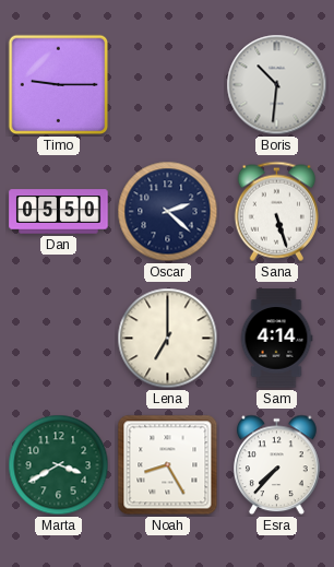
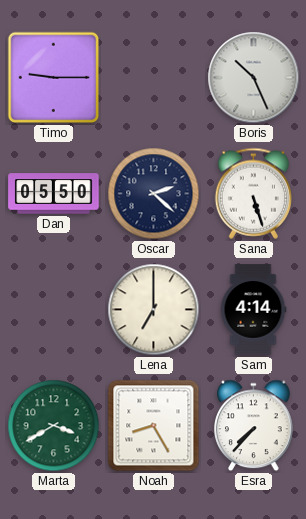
Boris: 10:31 -> 10:26
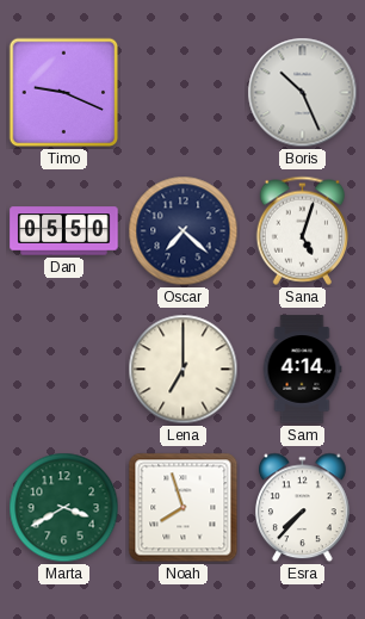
Timo: 9:15 -> 9:19
Oscar: 2:22 -> 7:22
Sana: 5:27 -> 5:03
Noah: 8:25 -> 7:57
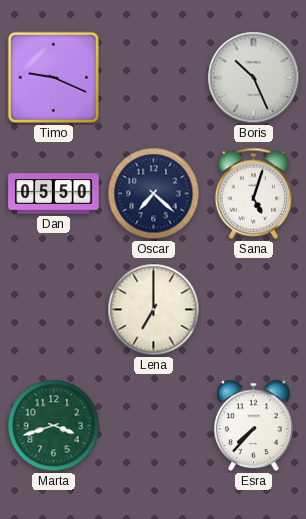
Sam: 4:14 -> none
Marta: 3:40 -> 3:42
Noah: 7:57 -> none
